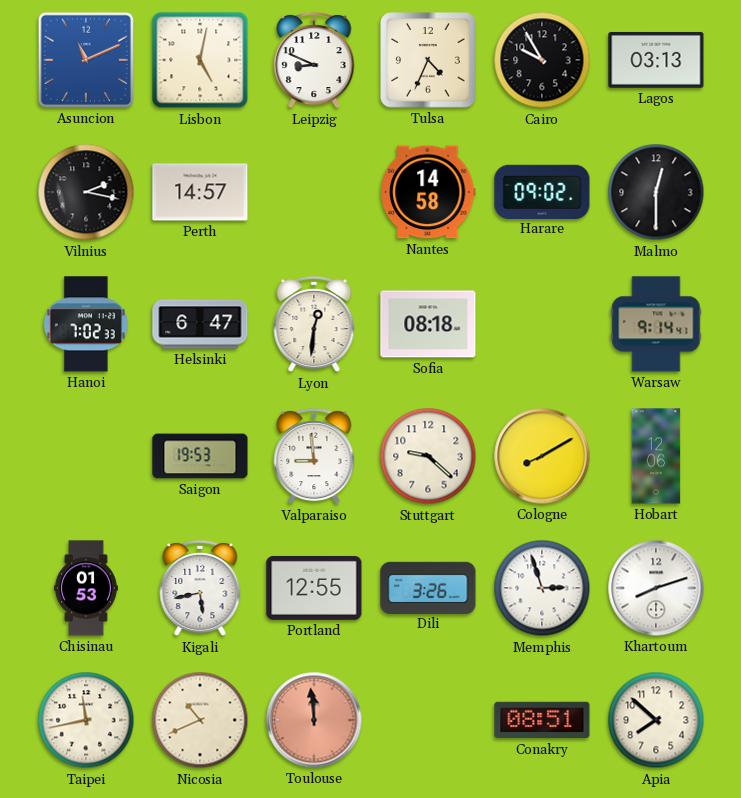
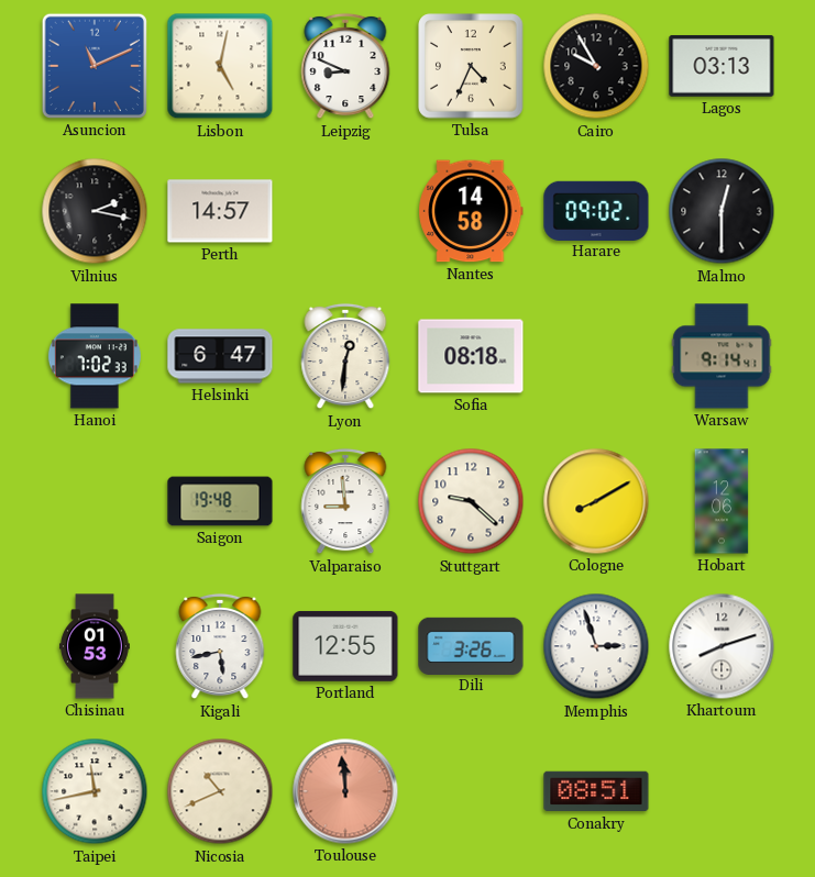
Saigon: 19:53 -> 19:48
Apia: 7:52 -> none
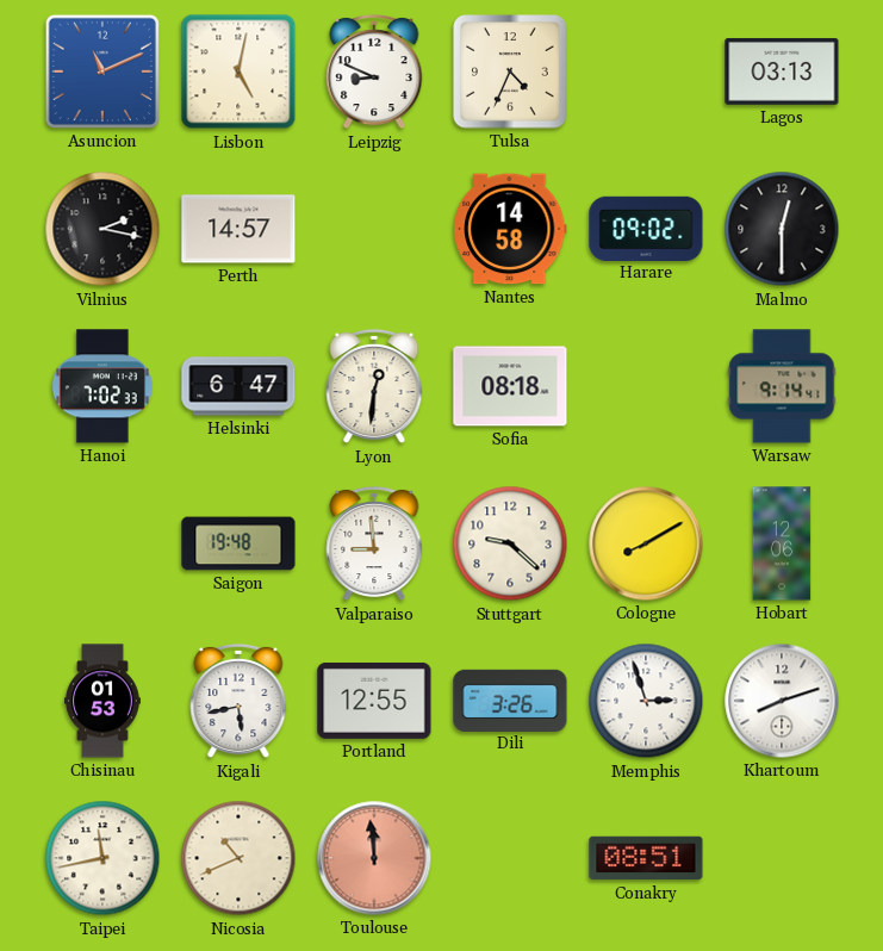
Cairo: 9:55 -> none
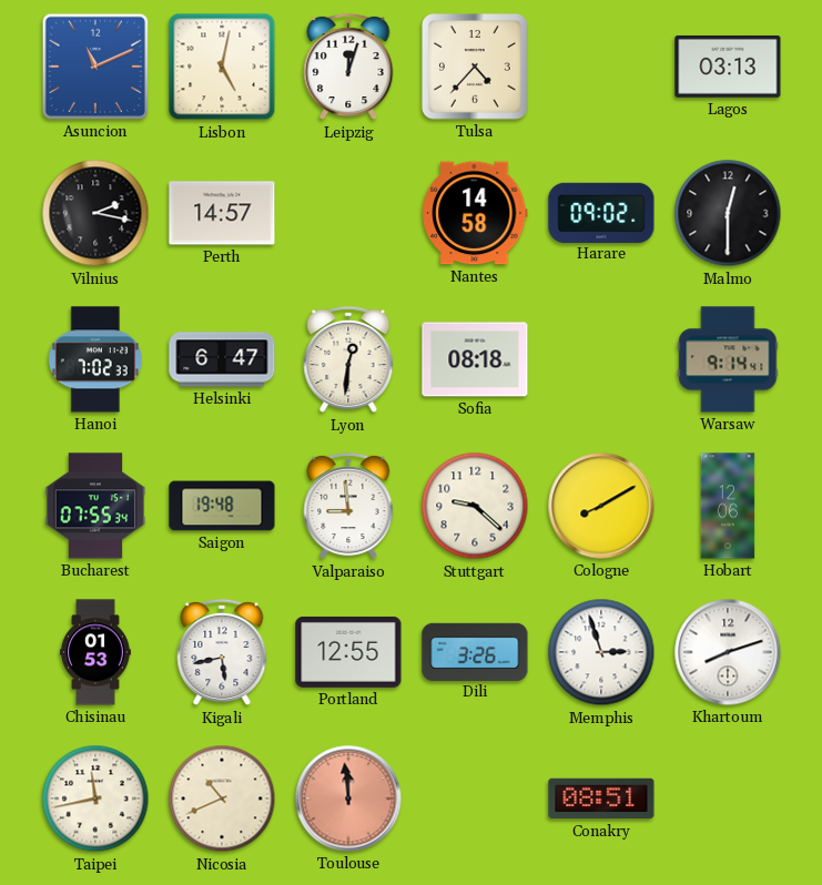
Leipzig: 8:49 -> 12:03
Tulsa: 4:34 -> 4:37
Bucharest: none -> 07:55
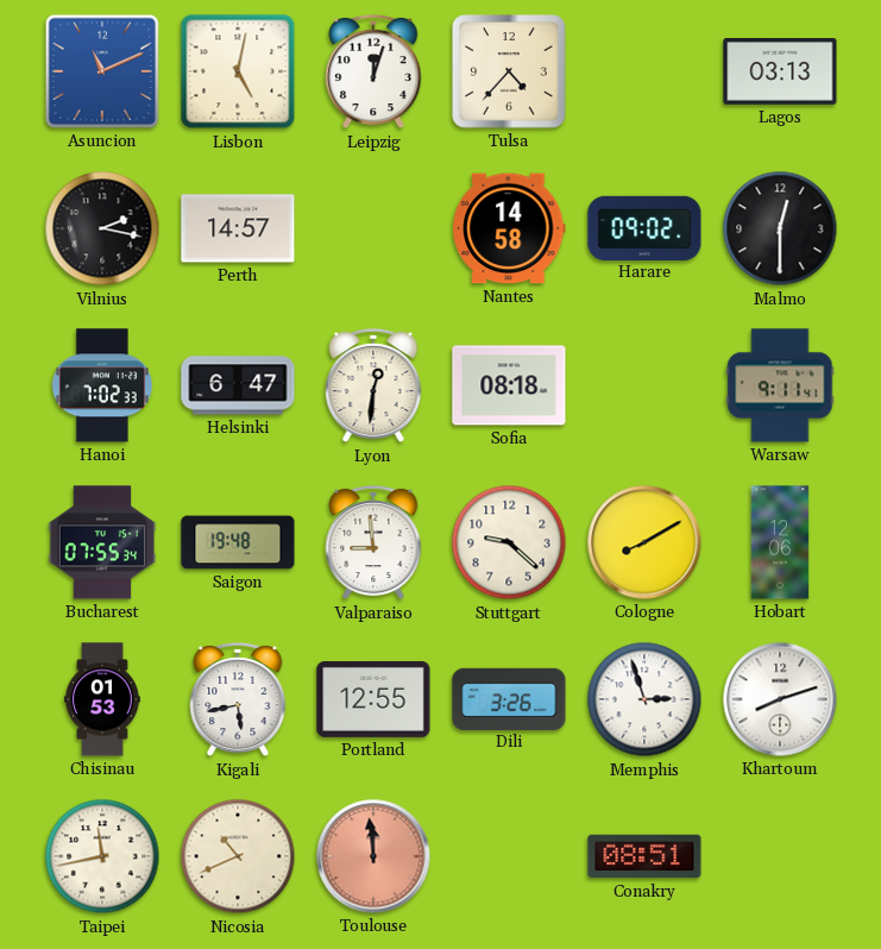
Warsaw: 9:14 -> 9:11
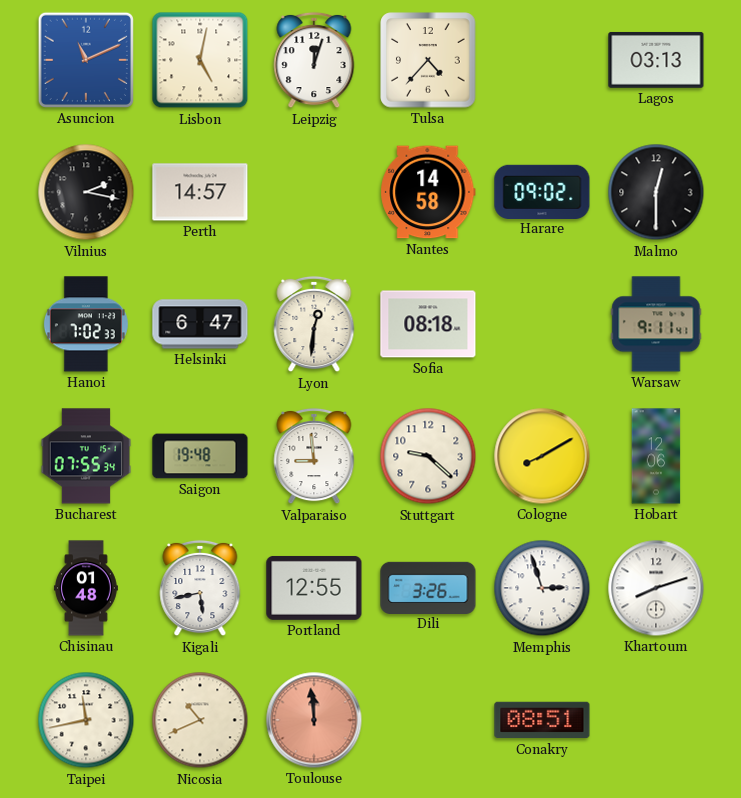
Chisinau: 01:53 -> 01:48
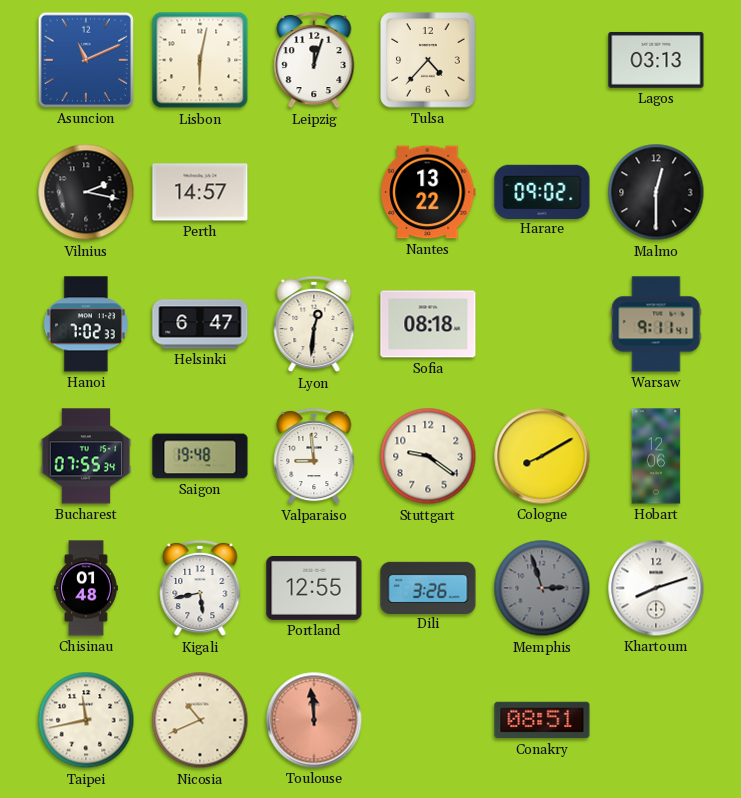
Lisbon: 5:02 -> 6:02
Nantes: 14:58 -> 13:22
Stuttgart: 9:22 -> 9:21
Memphis dial: white -> grey
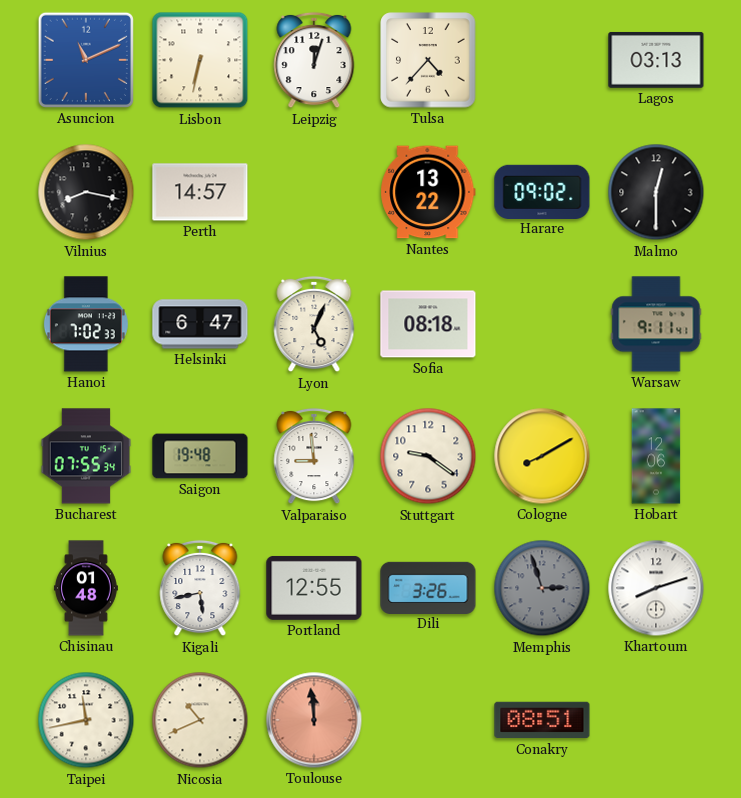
Lisbon: 6:02 -> 6:32
Vilnius: 2:17 -> 8:17
Lyon: 12:31 -> 5:04
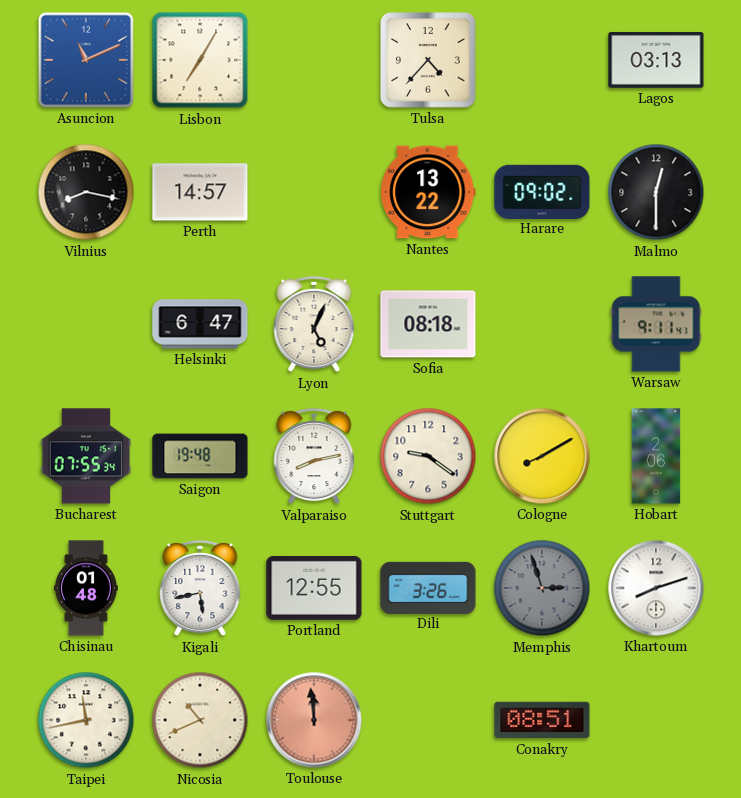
Lisbon: 6:32 -> 7:05
Leipzig: 12:03 -> none
Hanoi: 7:02 -> none
Valparaiso: 8:59 -> 8:13
Hobart: 12:06 -> 2:06
